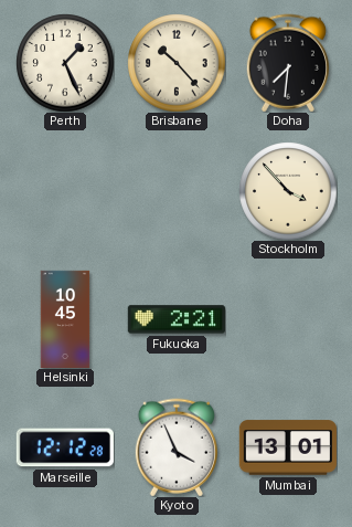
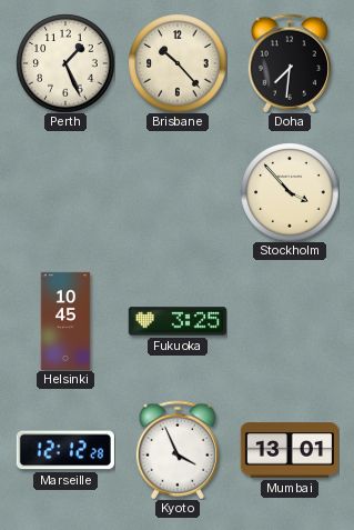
Fukuoka: 2:21 -> 3:25
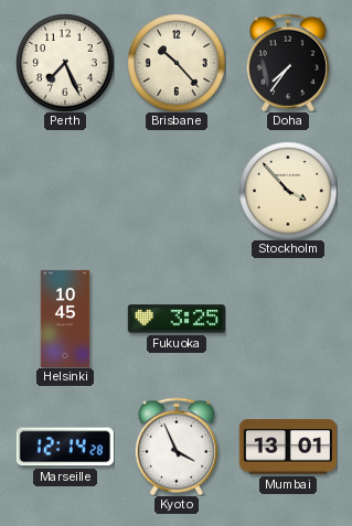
Perth: 1:26 -> 7:26
Doha: 7:31 -> 7:36
Marseille: 12:12 -> 12:14
